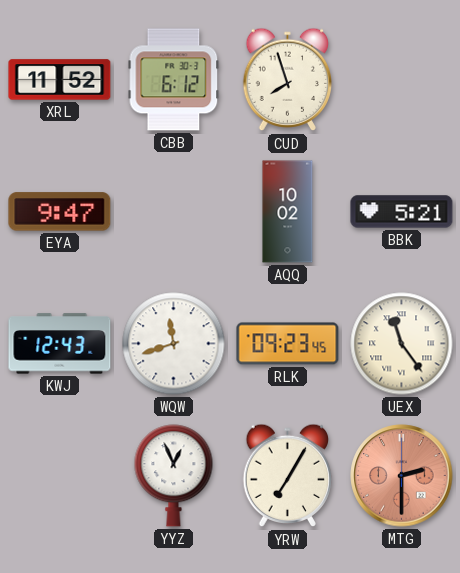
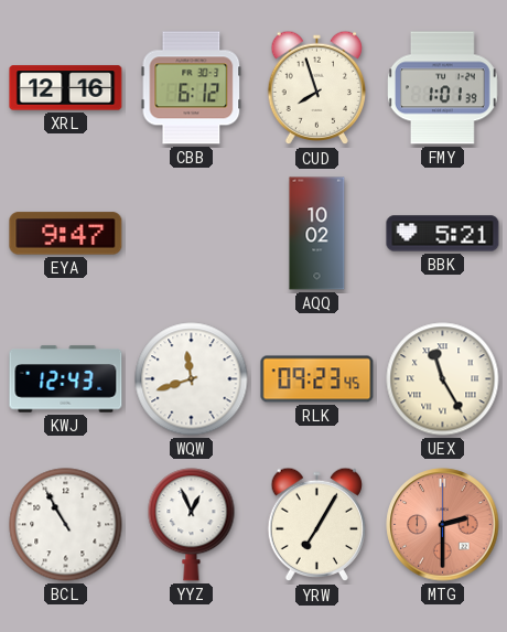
XRL: 11:52 -> 12:16
FMY: none -> 1:01
UEX: 11:24 -> 11:25
BCL: none -> 10:55
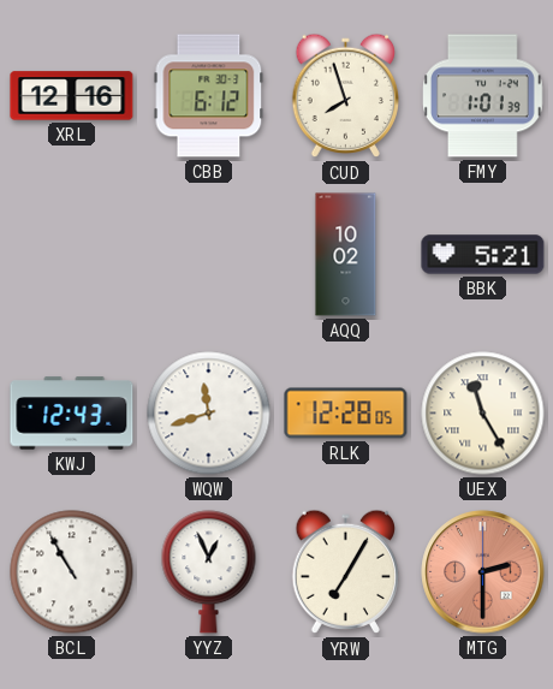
EYA: 9:47 -> none
RLK: 09:23 -> 12:28
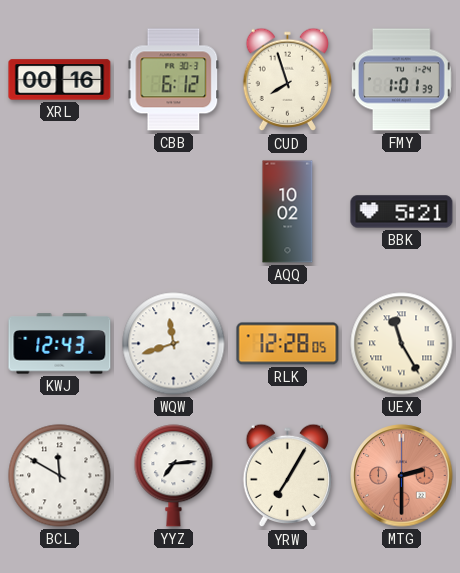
XRL: 12:16 -> 00:16
BCL: 10:55 -> 11:50
YYZ: 12:56 -> 7:14
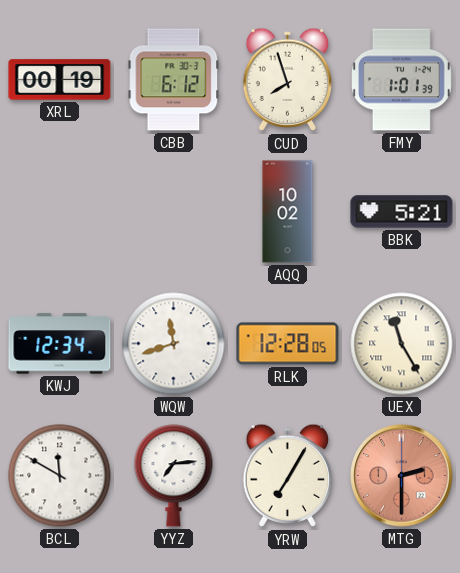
XRL: 00:16 -> 00:19
KWJ: 12:43 -> 12:34
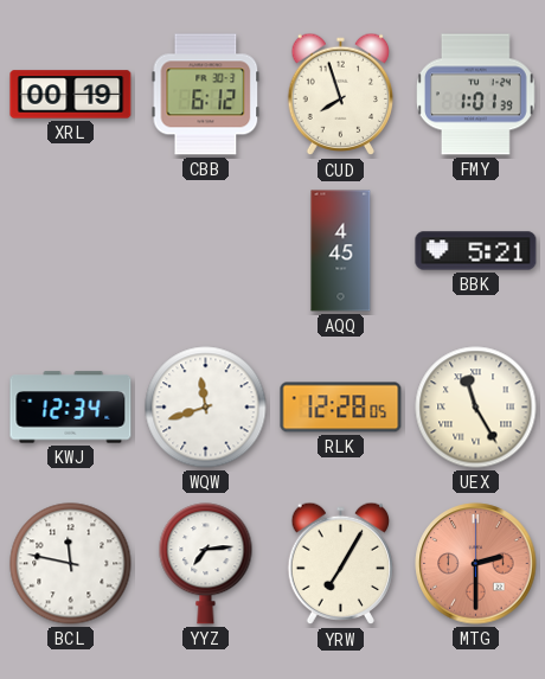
AQQ: 10:02 -> 4:45
BCL: 11:50 -> 11:47
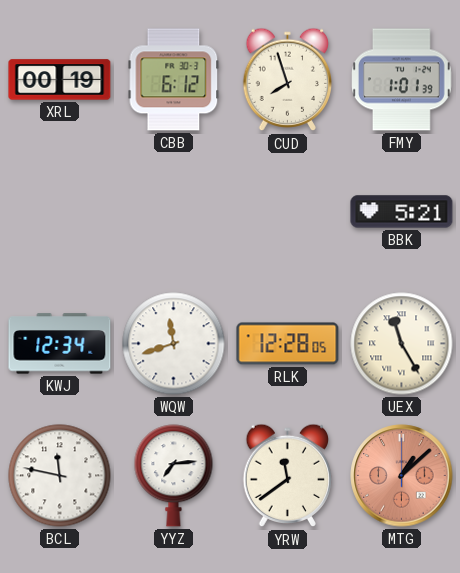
AQQ: 4:45 -> none
YRW: 7:05 -> 11:39
MTG: 2:30 -> 1:08
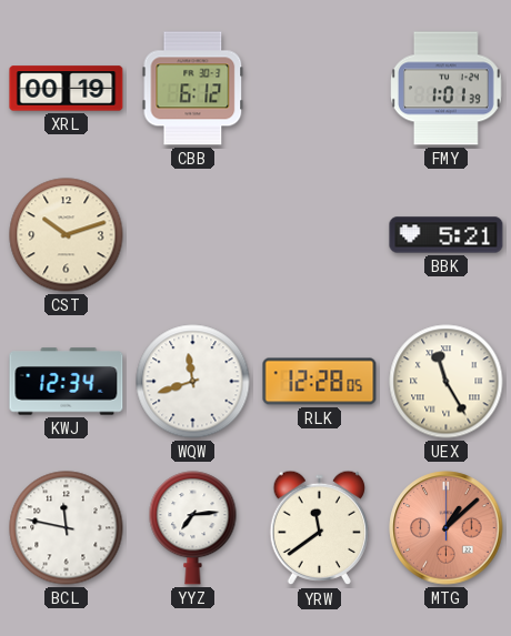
CUD: 7:57 -> none
CST: none -> 10:12
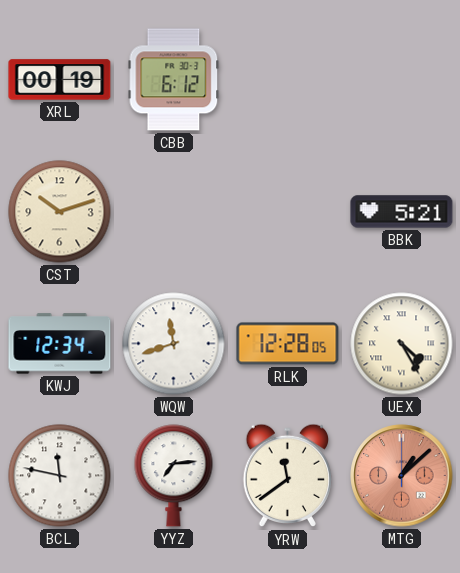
FMY: 1:01 -> none
UEX: 11:25 -> 4:25
